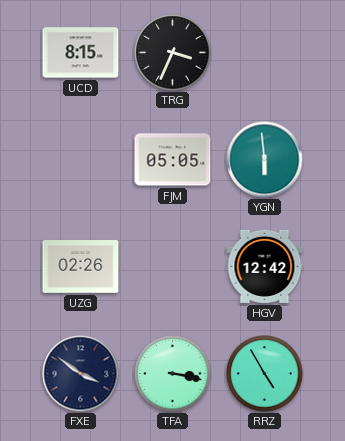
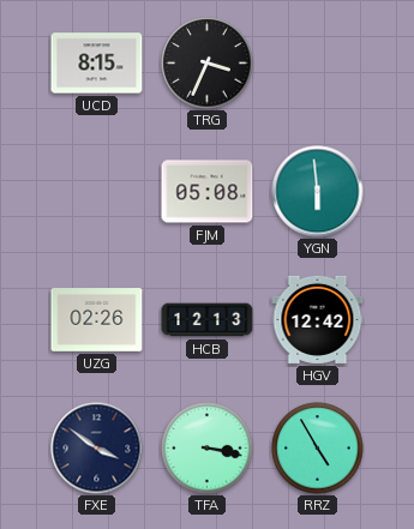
FJM: 05:05 -> 05:08
HCB: none -> 12:13
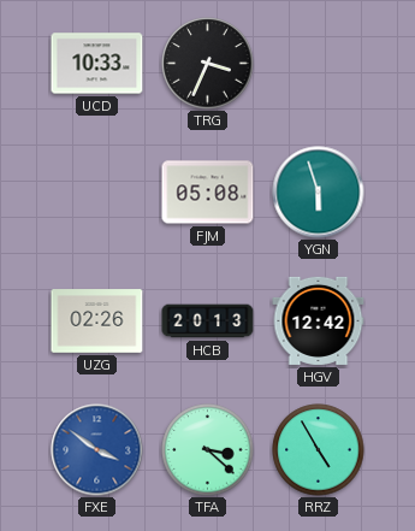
UCD: 8:15 -> 10:33
YGN: 5:59 -> 5:57
HCB: 12:13 -> 20:13
FXE dial: navy -> blue
TFA: 3:17 -> 3:22
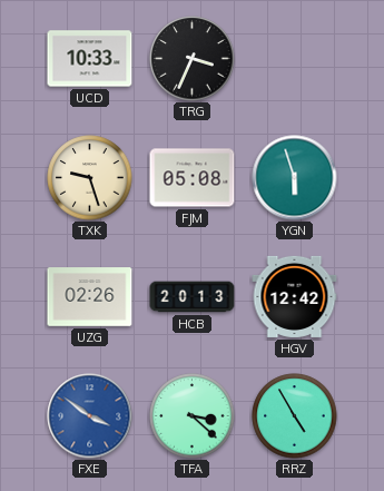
TXK: none -> 9:27
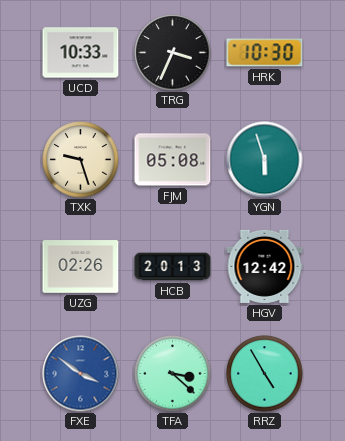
HRK: none -> 10:30
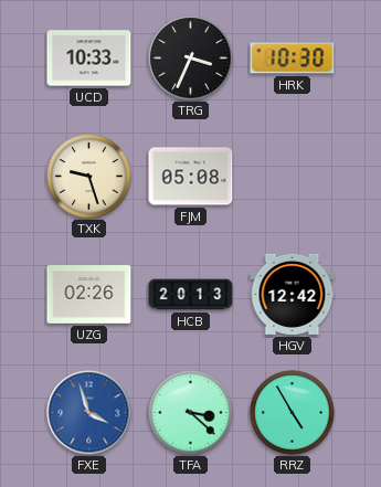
YGN: 5:57 -> none
FXE: 3:51 -> 3:57
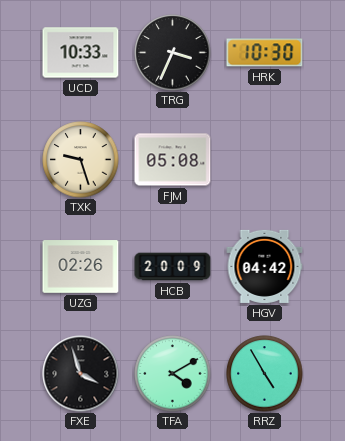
HCB: 20:13 -> 20:09
HGV: 12:42 -> 04:42
FXE dial: blue -> black
TFA: 3:22 -> 4:10
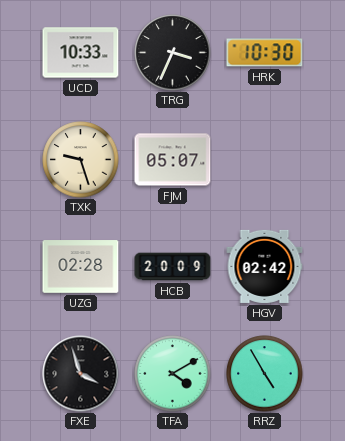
FJM: 05:08 -> 05:07
UZG: 02:26 -> 02:28
HGV: 04:42 -> 02:42
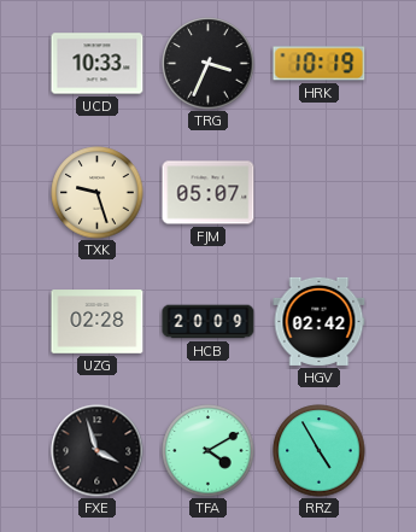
HRK: 10:30 -> 10:19
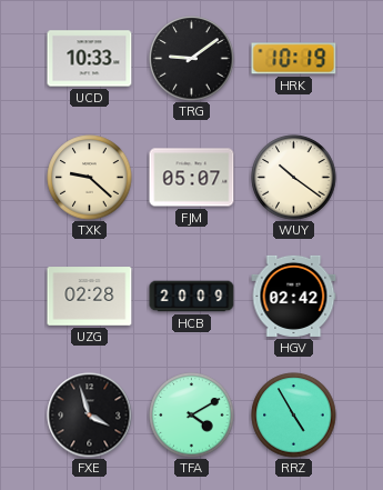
TRG: 3:34 -> 9:09
TXK: 9:27 -> 9:22
WUY: none -> 10:21
